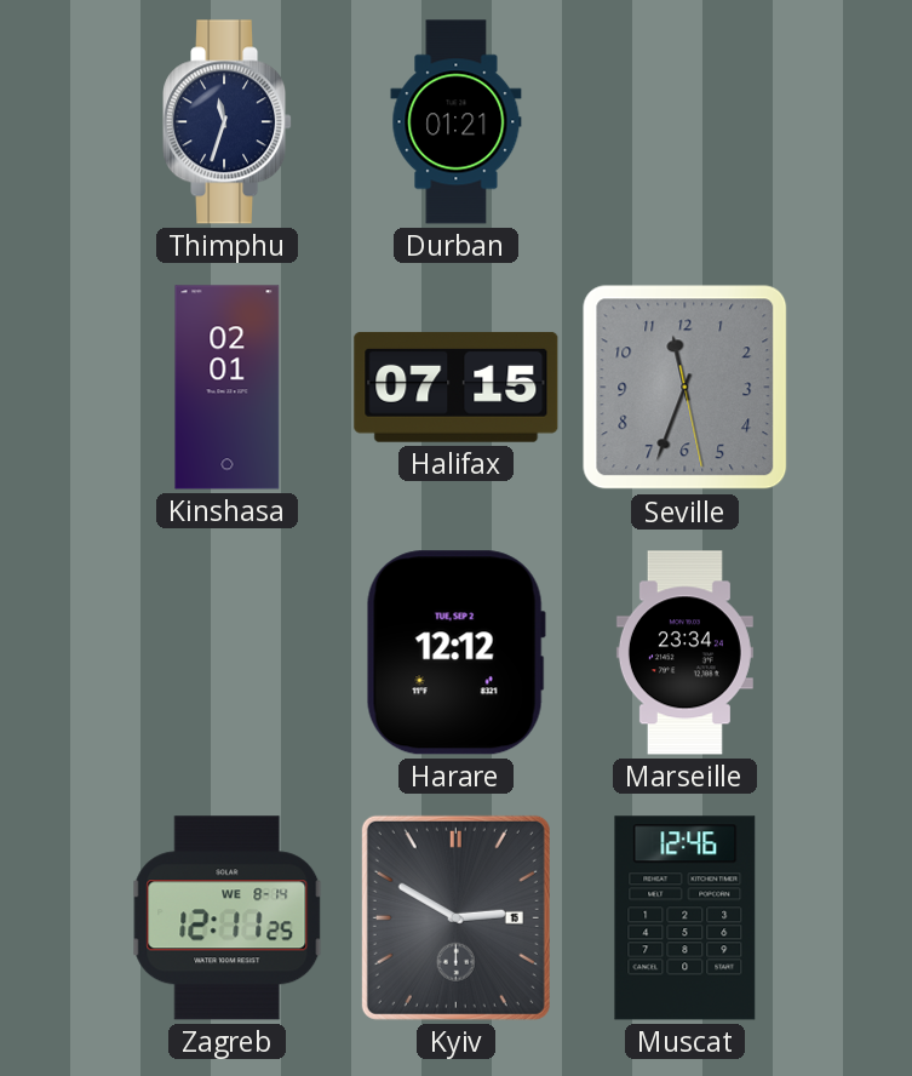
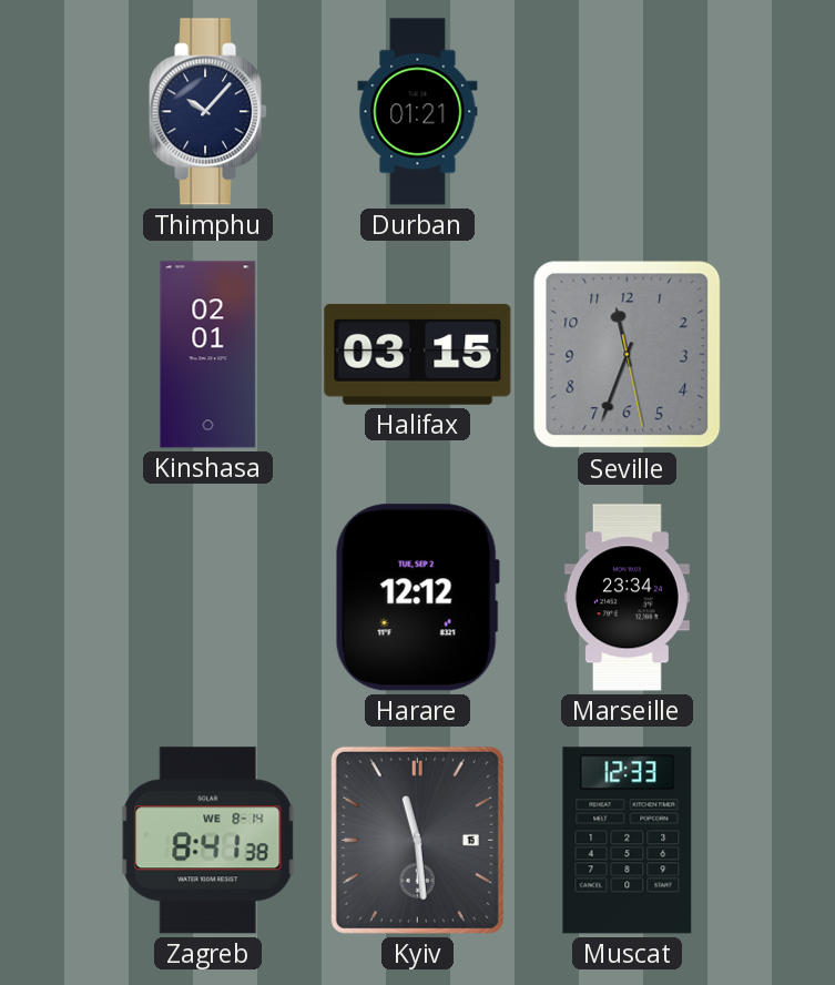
Thimphu: 11:33 -> 10:07
Halifax: 07:15 -> 03:15
Zagreb: 12:11 -> 8:41
Kyiv: 2:50 -> 11:29
Muscat: 12:46 -> 12:33
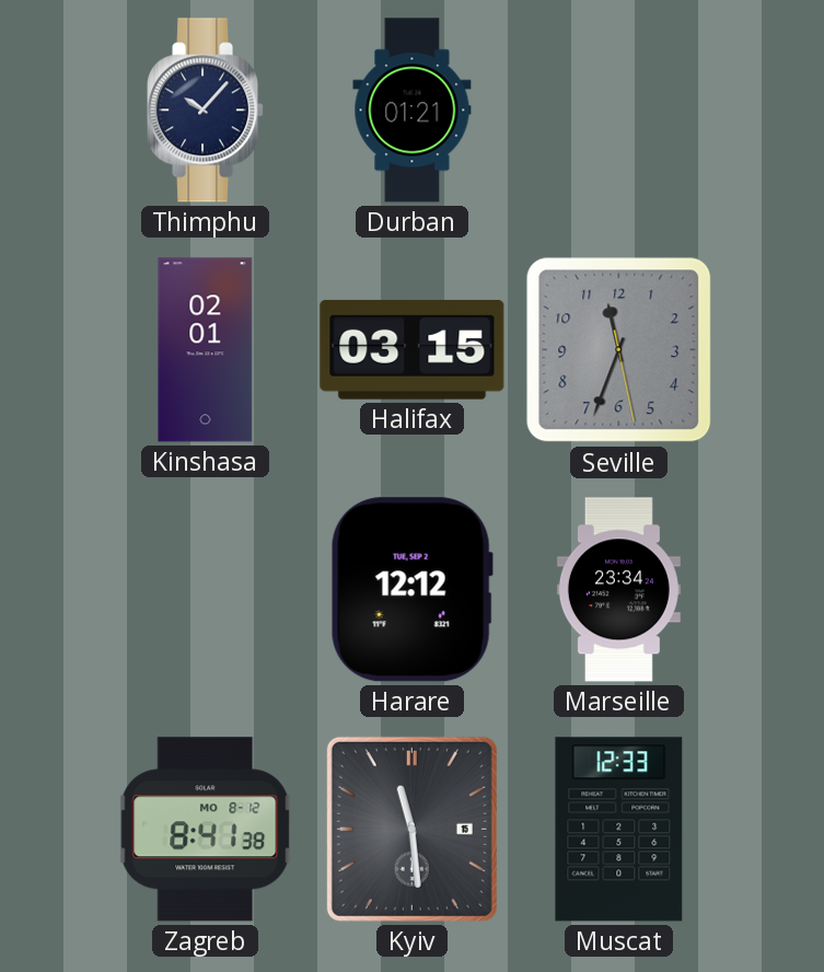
Zagreb date: WE 8-14 -> MO 8-12
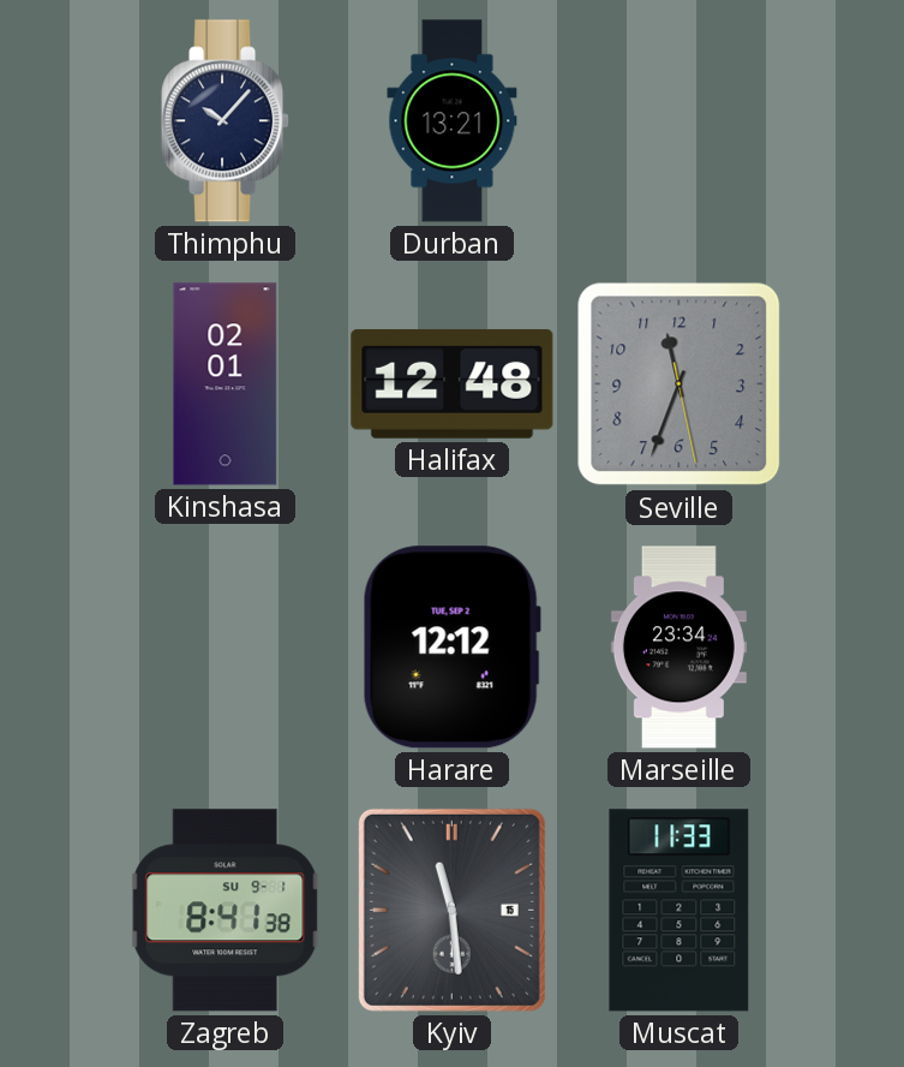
Durban: 01:21 -> 13:21
Halifax: 03:15 -> 12:48
Zagreb date: MO 8-12 -> SU 9-1
Muscat: 12:33 -> 11:33
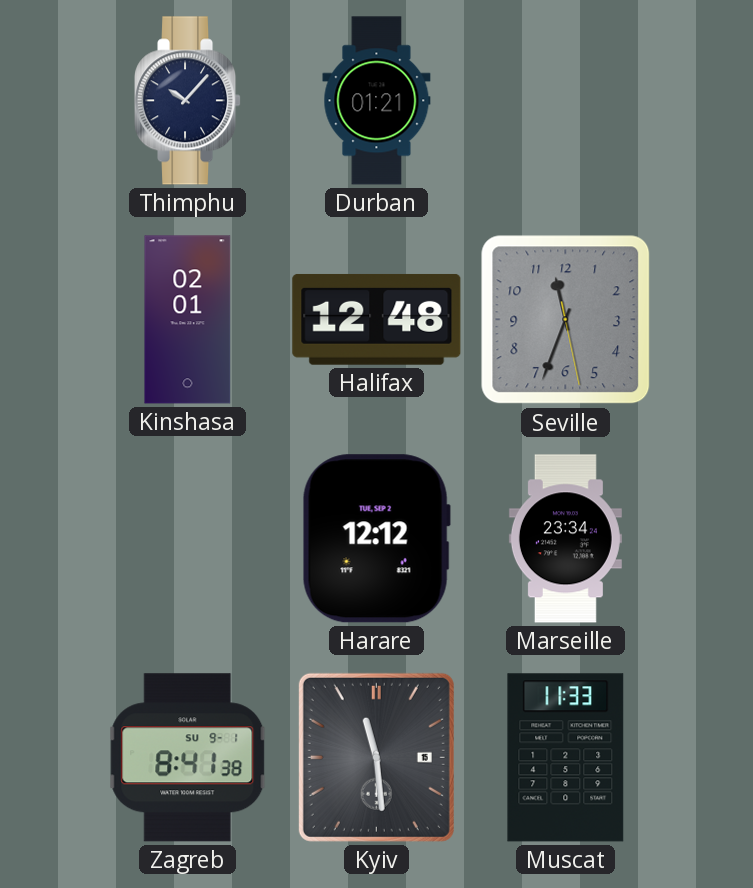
Durban: 13:21 -> 01:21
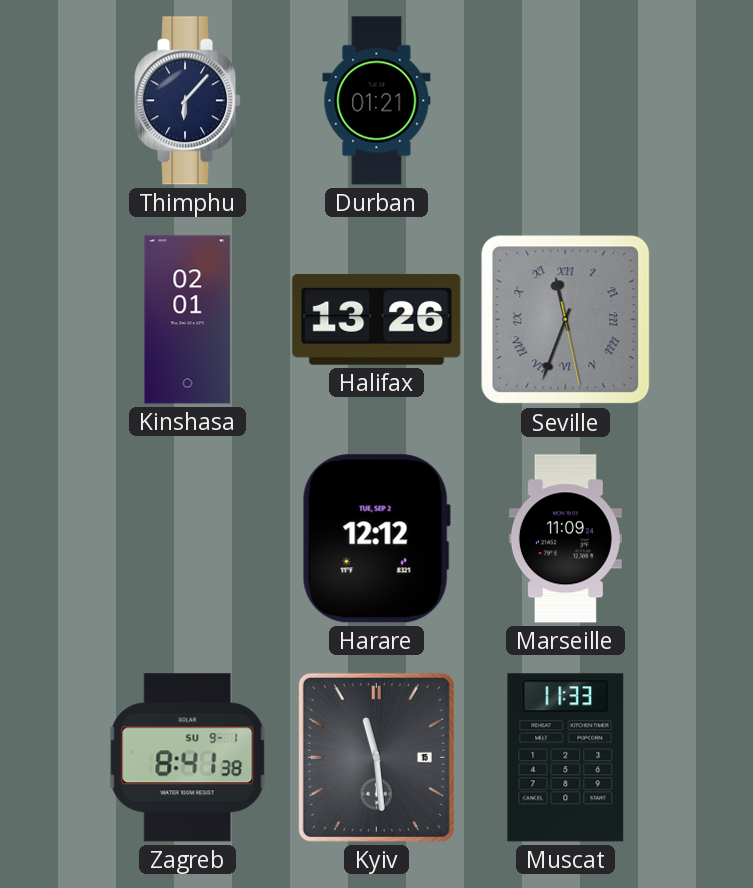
Thimphu: 10:07 -> 6:07
Halifax: 12:48 -> 13:26
Seville numerals: Arabic -> Roman
Marseille: 23:34 -> 11:09
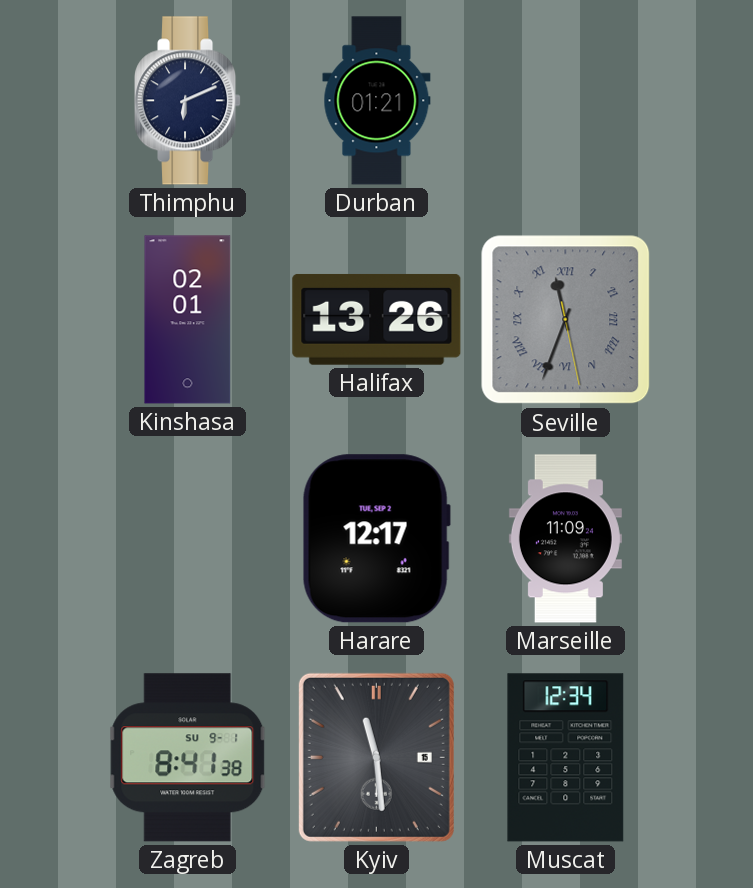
Thimphu: 6:07 -> 6:11
Harare: 12:12 -> 12:17
Muscat: 11:33 -> 12:34
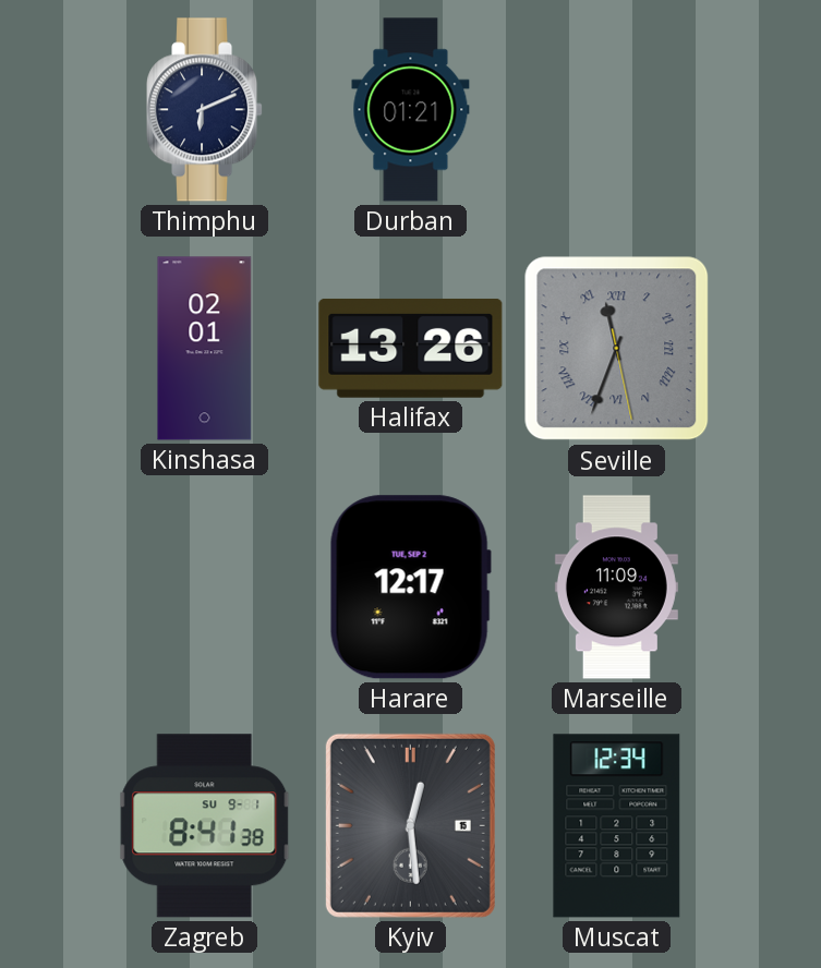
Kyiv: 11:29 -> 12:29
